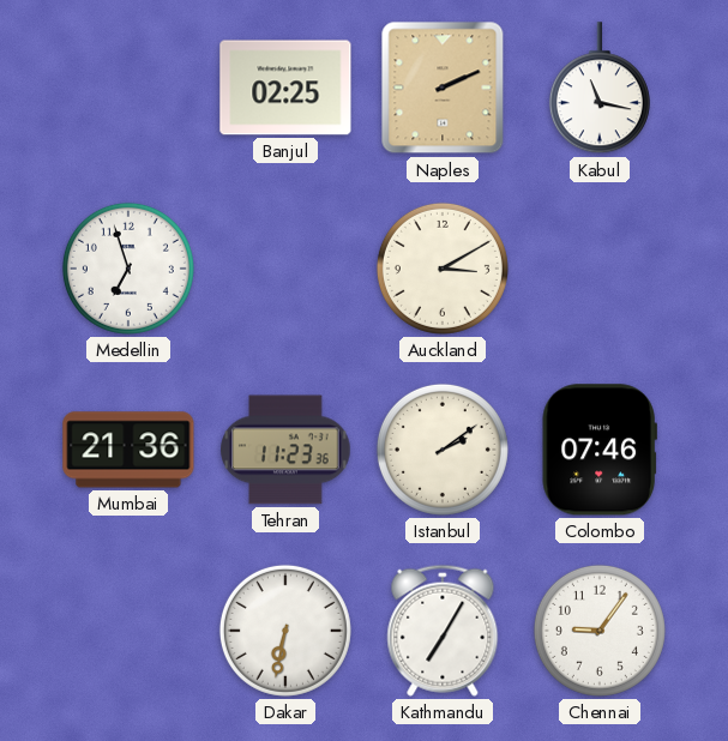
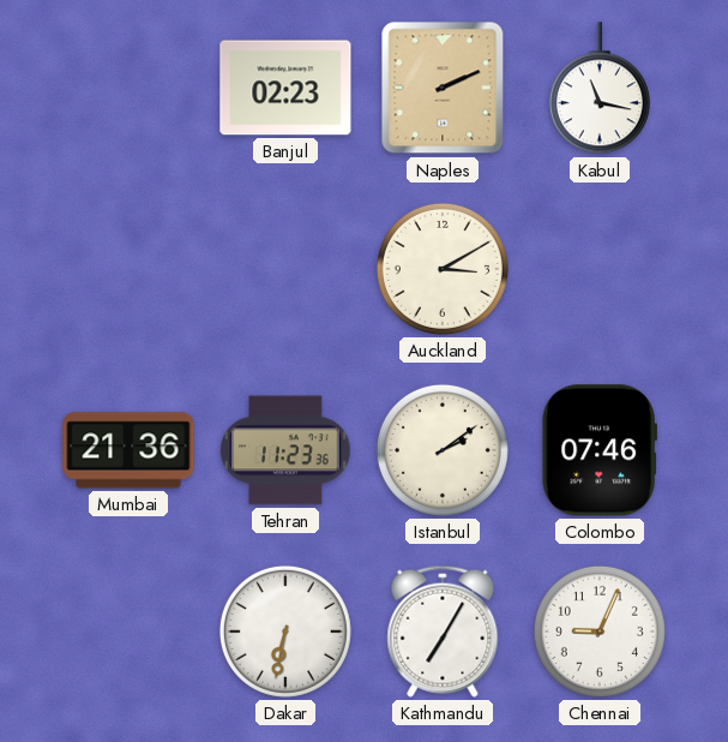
Banjul: 02:25 -> 02:23
Medellin: 6:57 -> none
Chennai: 9:06 -> 9:04
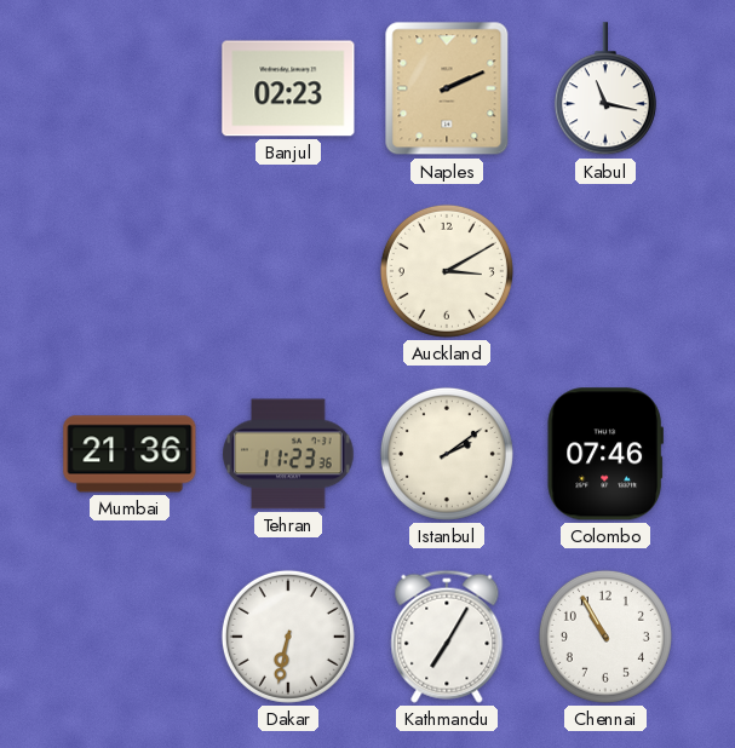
Chennai: 9:04 -> 10:55
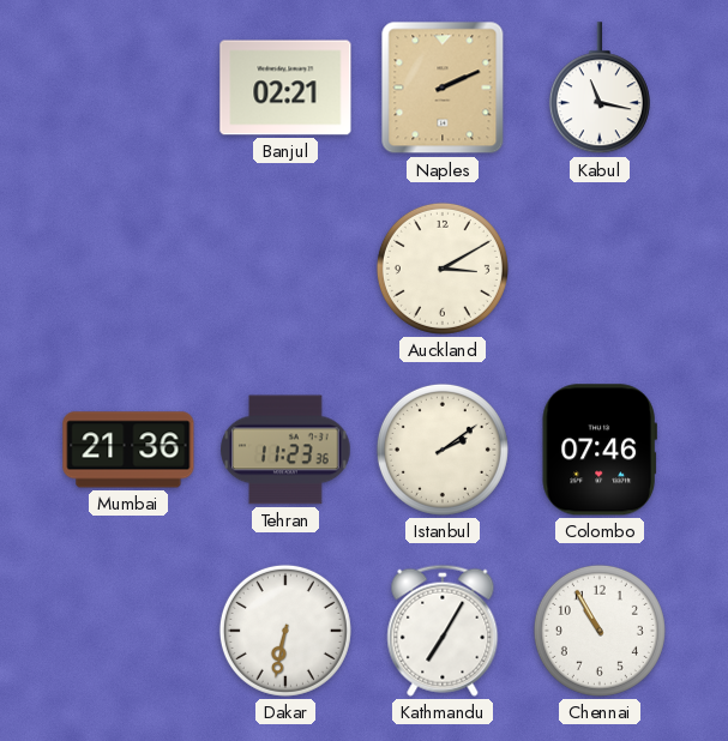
Banjul: 02:23 -> 02:21
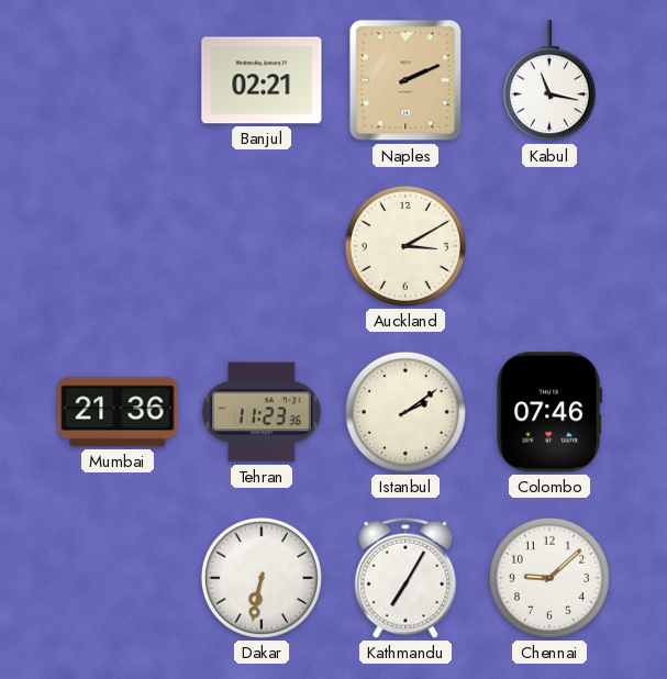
Chennai: 10:55 -> 9:08
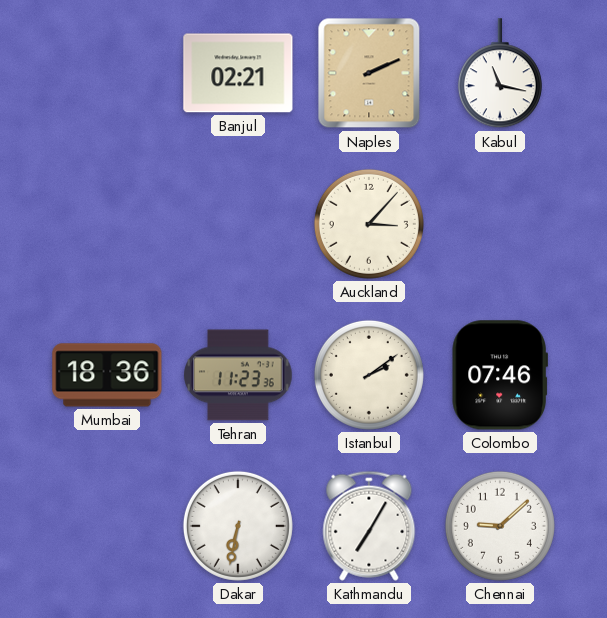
Auckland: 3:10 -> 3:07
Mumbai: 21:36 -> 18:36
